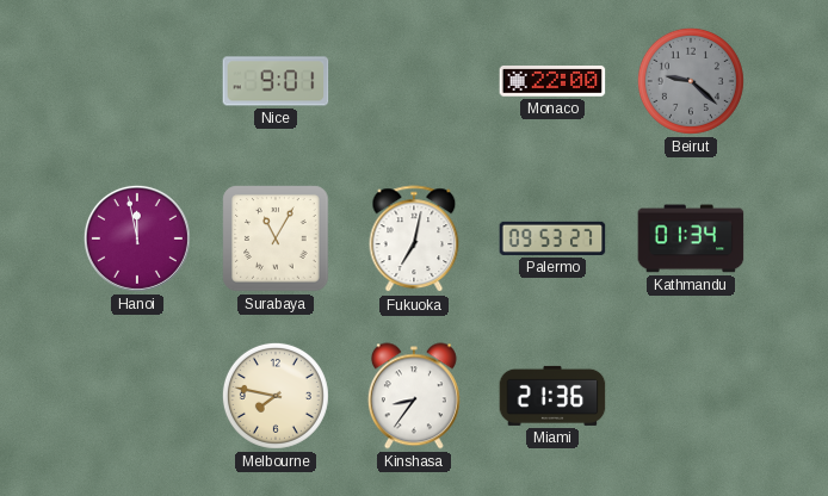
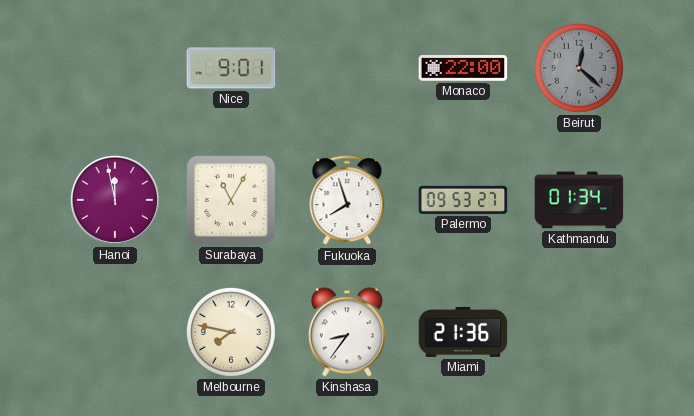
Beirut: 9:22 -> 12:22
Fukuoka: 7:02 -> 7:57
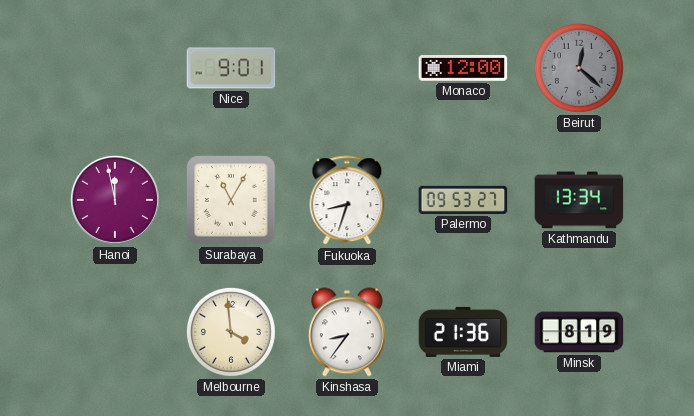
Monaco: 22:00 -> 12:00
Fukuoka: 7:57 -> 8:33
Kathmandu: 01:34 -> 13:34
Melbourne: 7:47 -> 3:59
Minsk: none -> 8:19
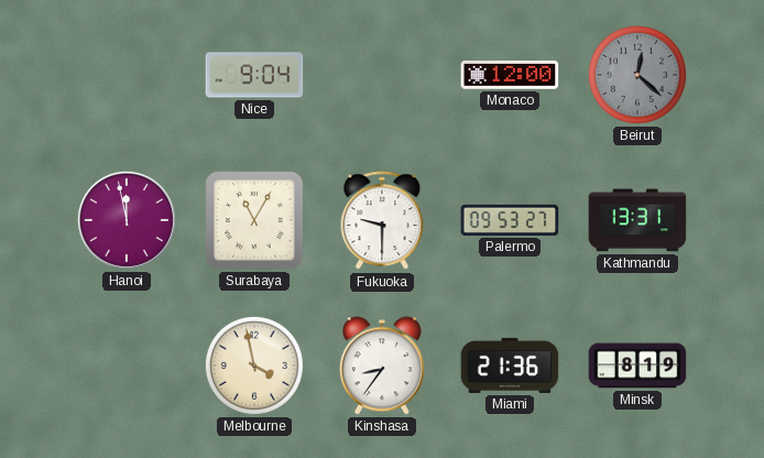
Nice: 9:01 -> 9:04
Fukuoka: 8:33 -> 9:30
Kathmandu: 13:34 -> 13:31
Melbourne: 3:59 -> 3:58
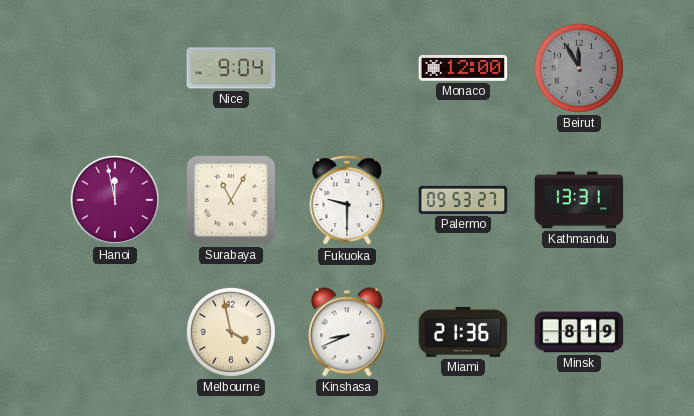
Beirut: 12:22 -> 11:55
Kinshasa: 8:36 -> 8:41
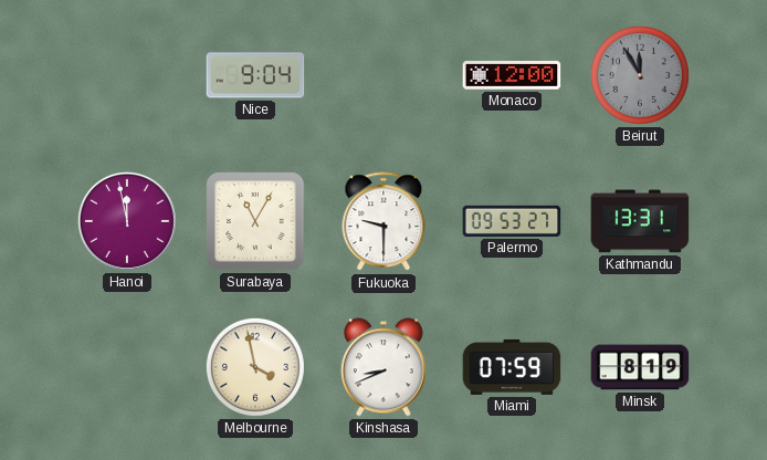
Miami: 21:36 -> 07:59
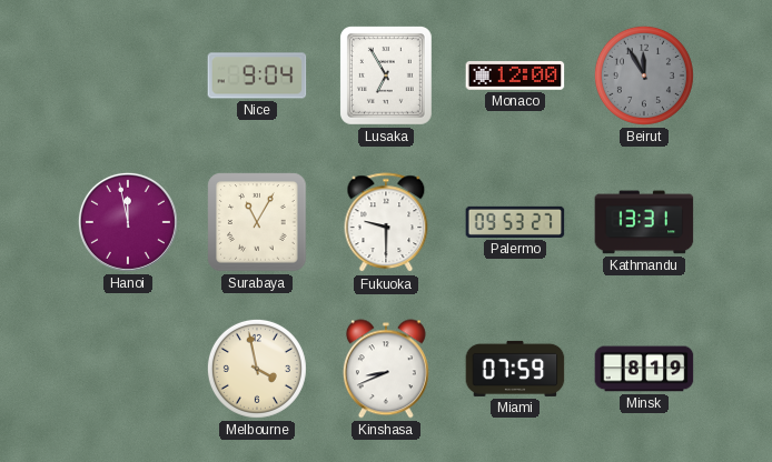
Lusaka: none -> 6:55
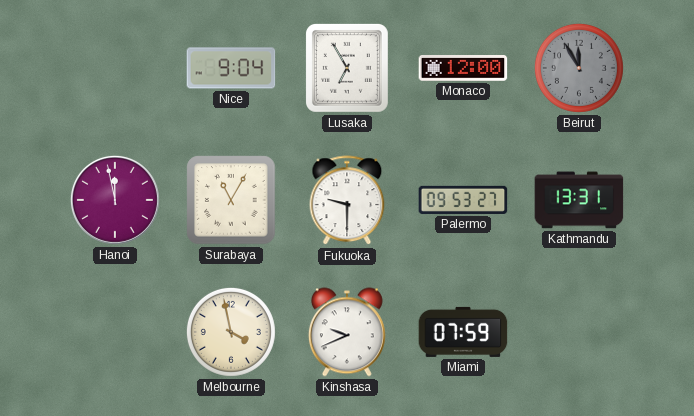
Kinshasa: 8:41 -> 9:41
Minsk: 8:19 -> none
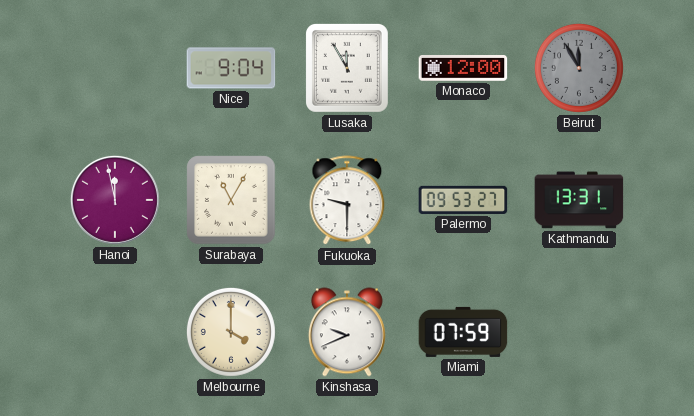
Lusaka: 6:55 -> 11:55
Melbourne: 3:58 -> 4:00
